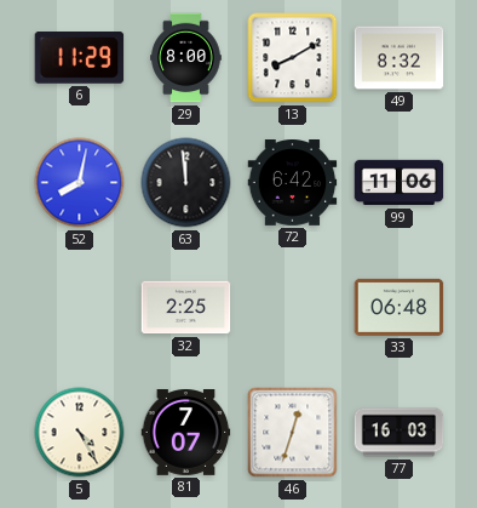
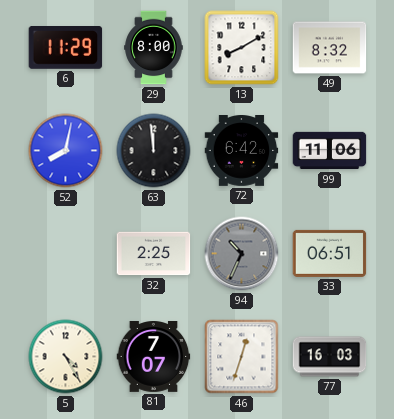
94: none -> 10:34
33: 06:48 -> 06:51
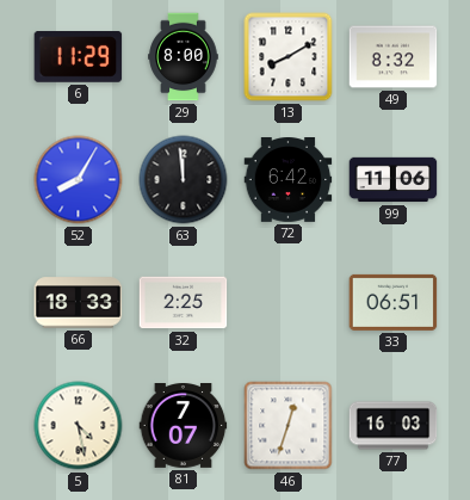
52: 8:02 -> 8:05
66: none -> 18:33
94: 10:34 -> none
5: 4:25 -> 4:28
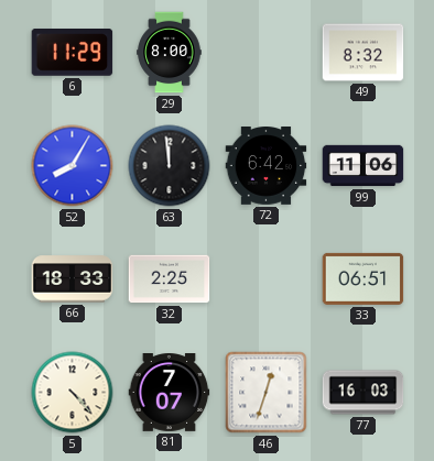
13: 8:10 -> none
5: 4:28 -> 4:23
